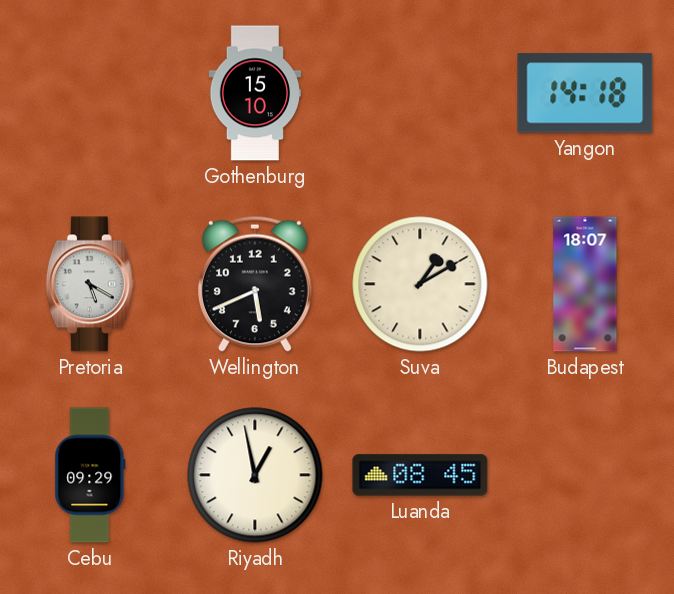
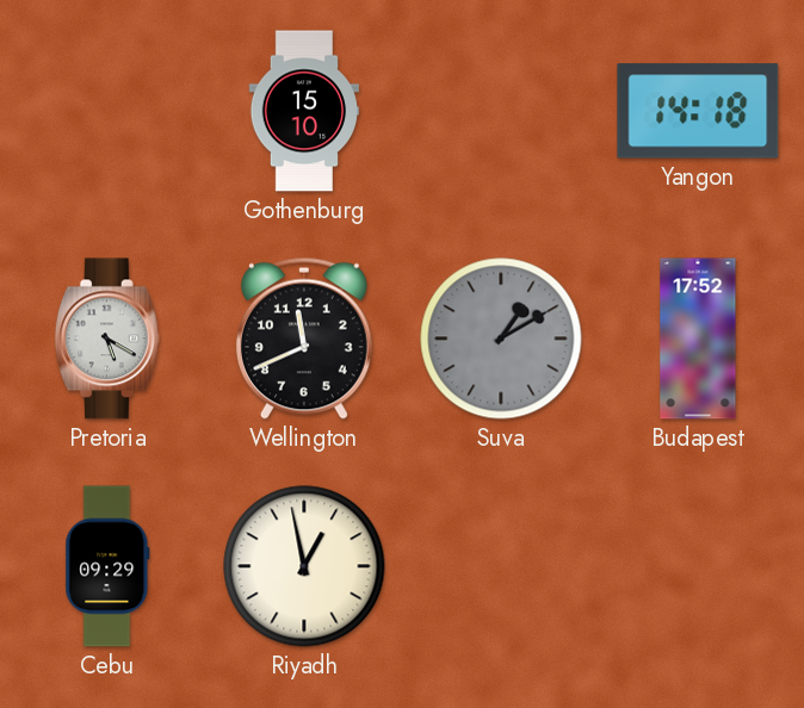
Wellington: 5:41 -> 11:41
Suva dial: cream -> grey
Budapest: 18:07 -> 17:52
Luanda: 08:45 -> none
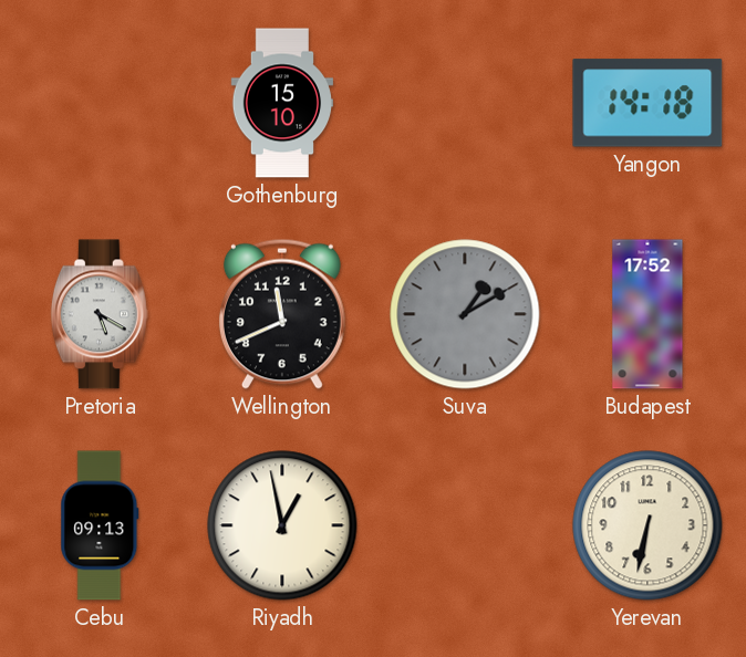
Cebu: 09:29 -> 09:13
Yerevan: none -> 6:32
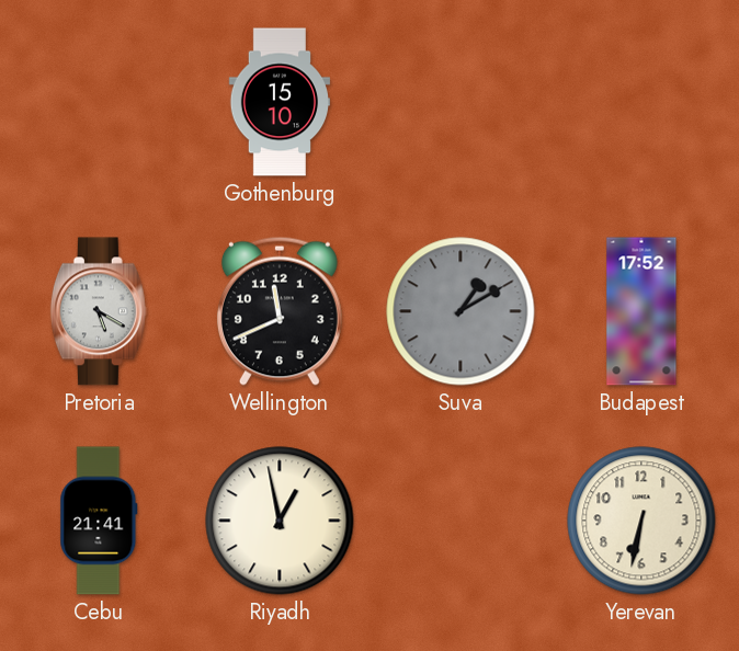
Yangon: 14:18 -> none
Cebu: 09:13 -> 21:41
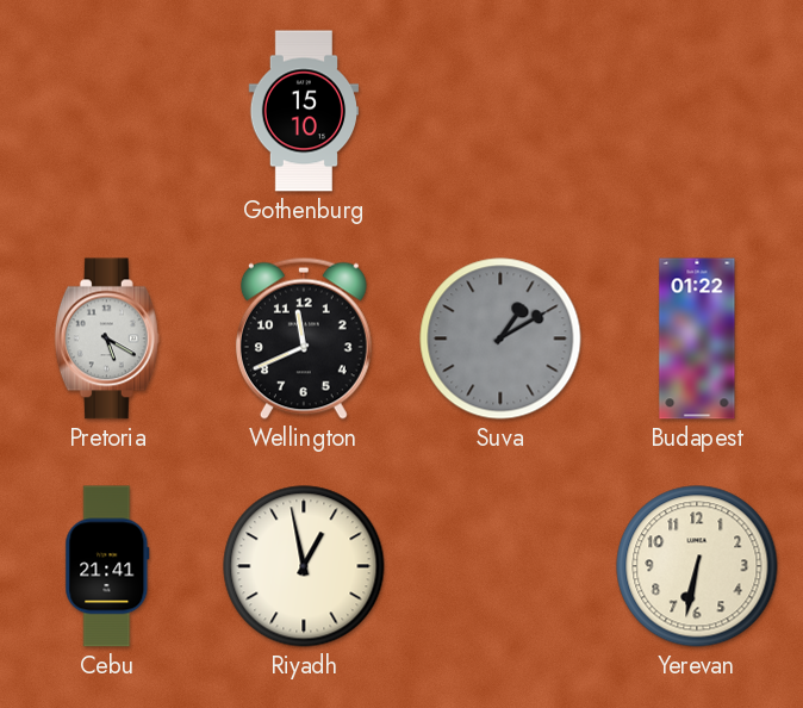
Budapest: 17:52 -> 01:22
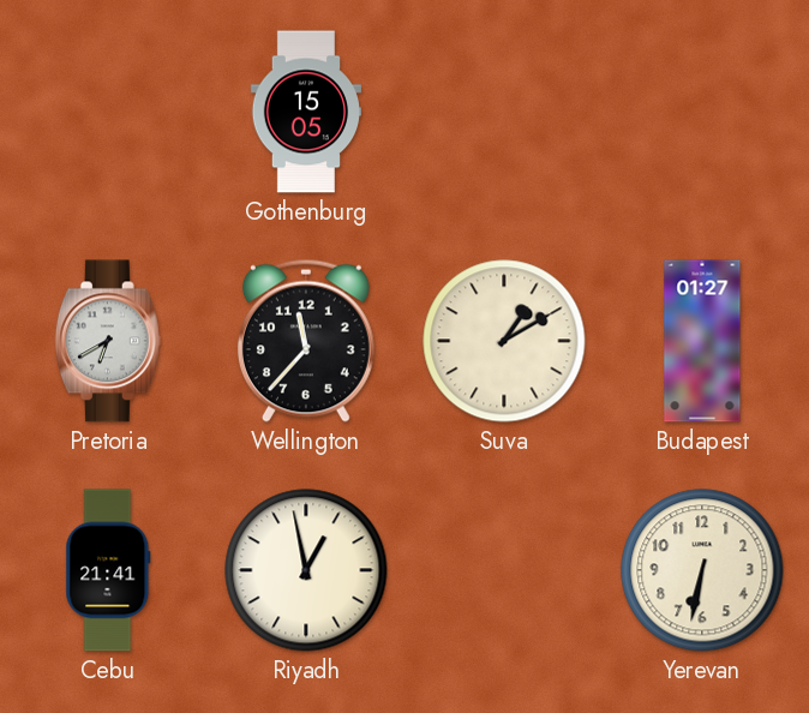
Gothenburg: 15:10 -> 15:05
Pretoria: 5:20 -> 6:40
Wellington: 11:41 -> 11:37
Suva dial: grey -> cream
Budapest: 01:22 -> 01:27
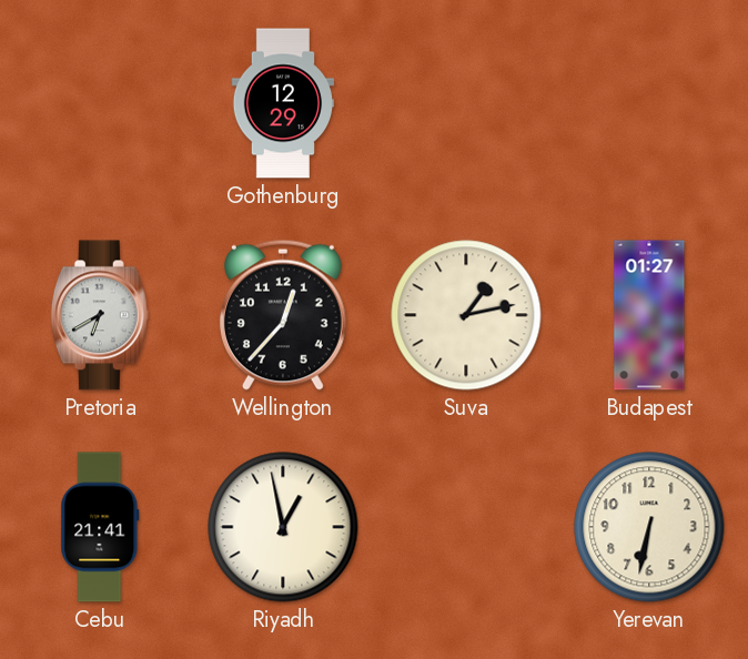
Gothenburg: 15:05 -> 12:29
Wellington: 11:37 -> 12:37
Suva: 1:10 -> 1:13
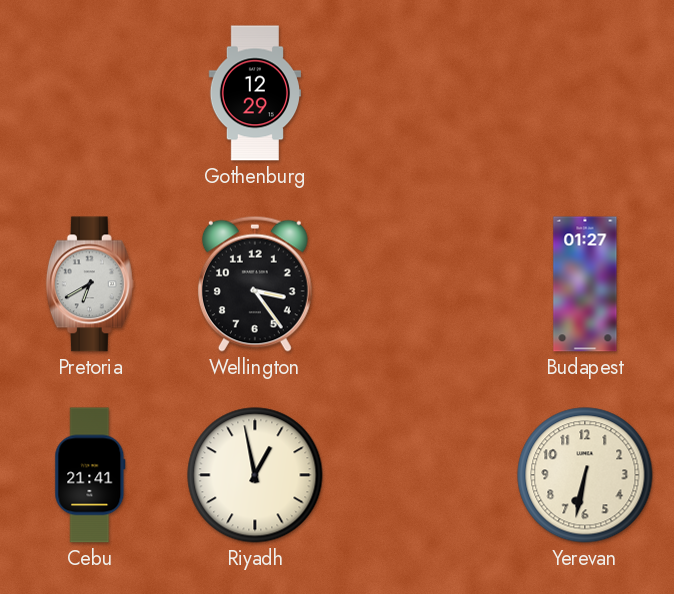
Wellington: 12:37 -> 3:24
Suva: 1:13 -> none
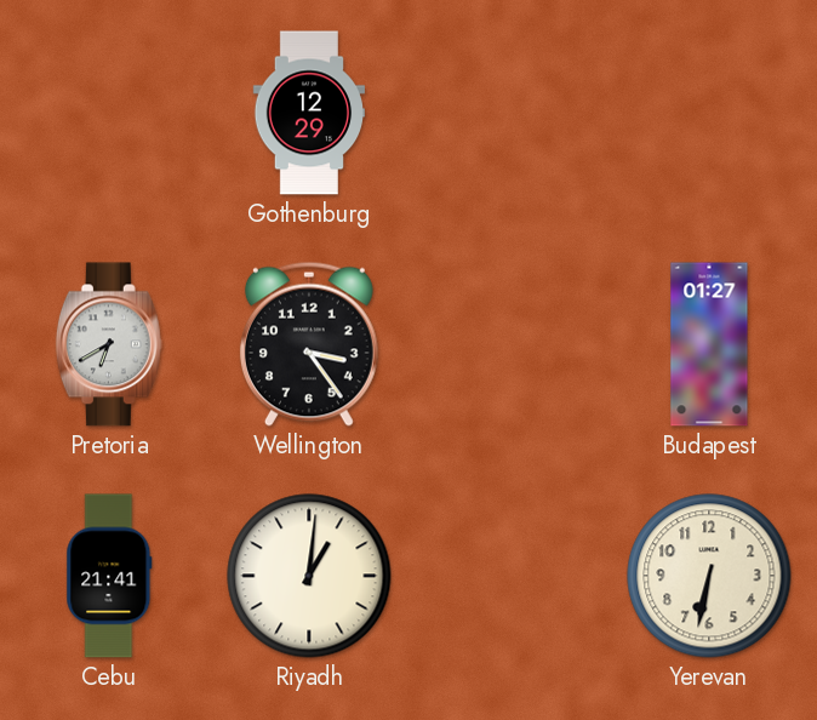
Riyadh: 12:58 -> 1:01
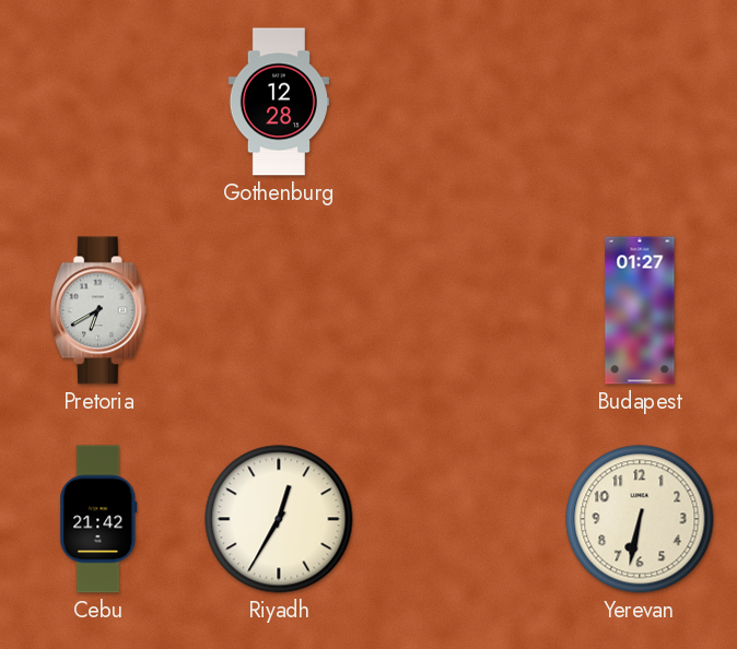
Gothenburg: 12:29 -> 12:28
Wellington: 3:24 -> none
Cebu: 21:41 -> 21:42
Riyadh: 1:01 -> 12:35
